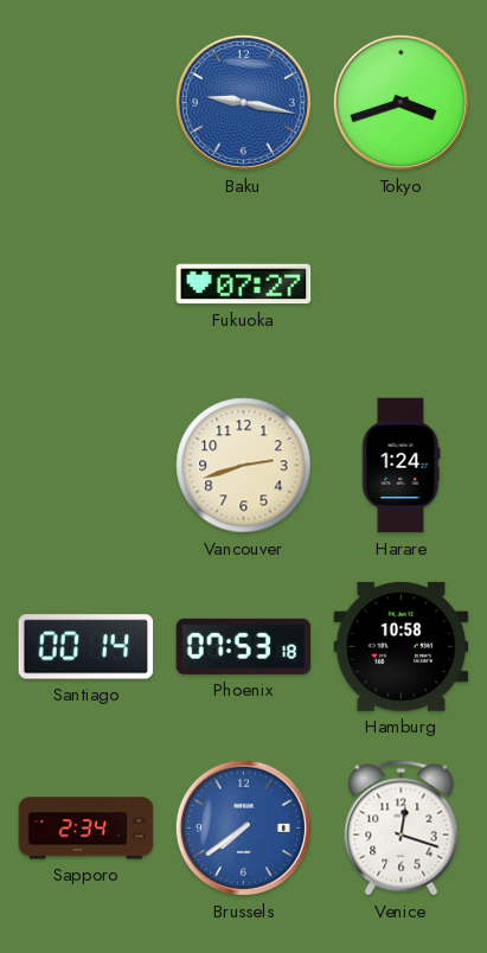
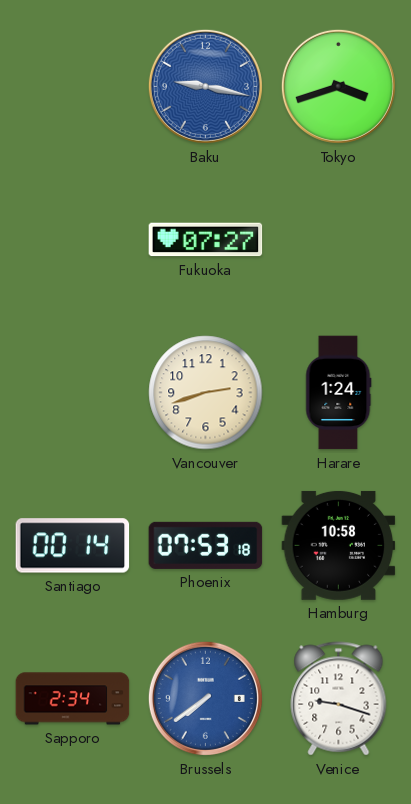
Venice: 12:18 -> 9:18
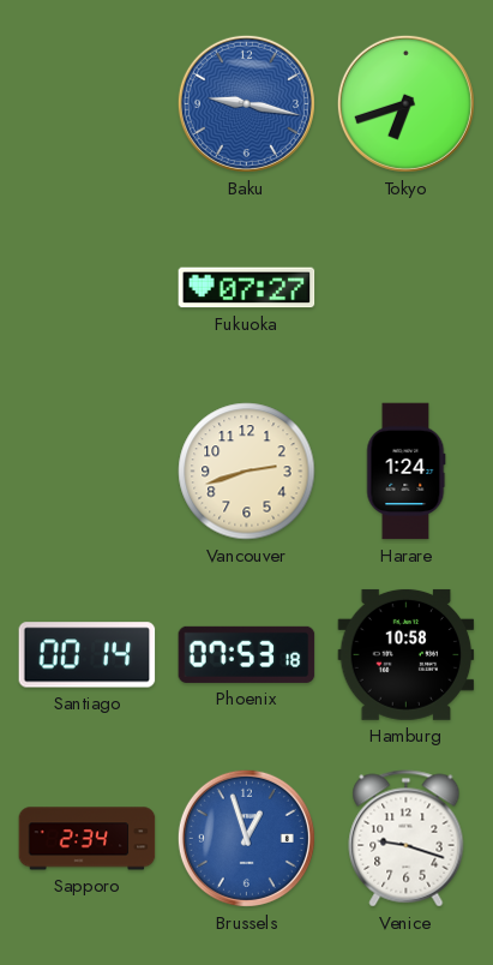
Tokyo: 3:42 -> 6:42
Brussels: 7:39 -> 12:57
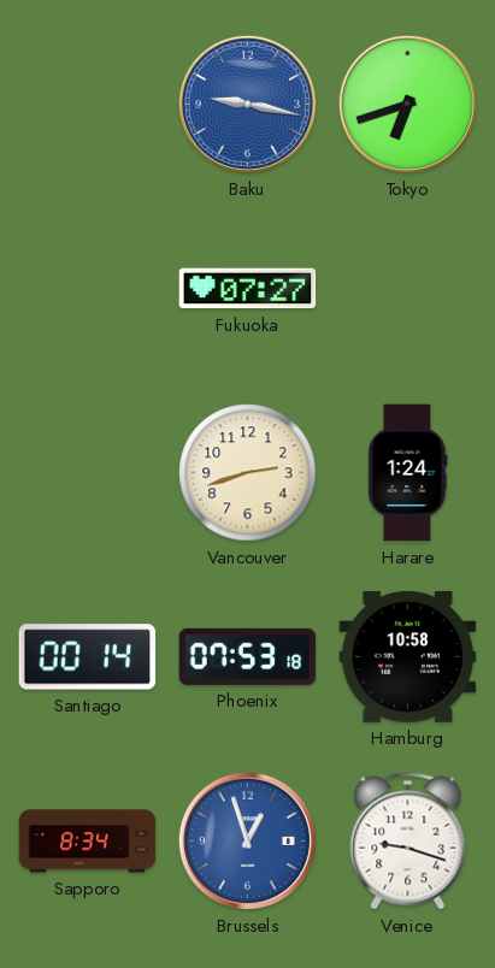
Sapporo: 2:34 -> 8:34
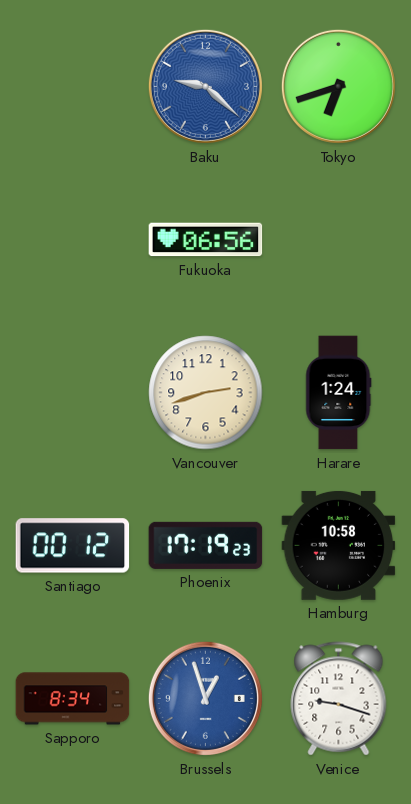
Baku: 9:17 -> 9:22
Fukuoka: 07:27 -> 06:56
Santiago: 00:14 -> 00:12
Phoenix: 07:53 -> 17:19
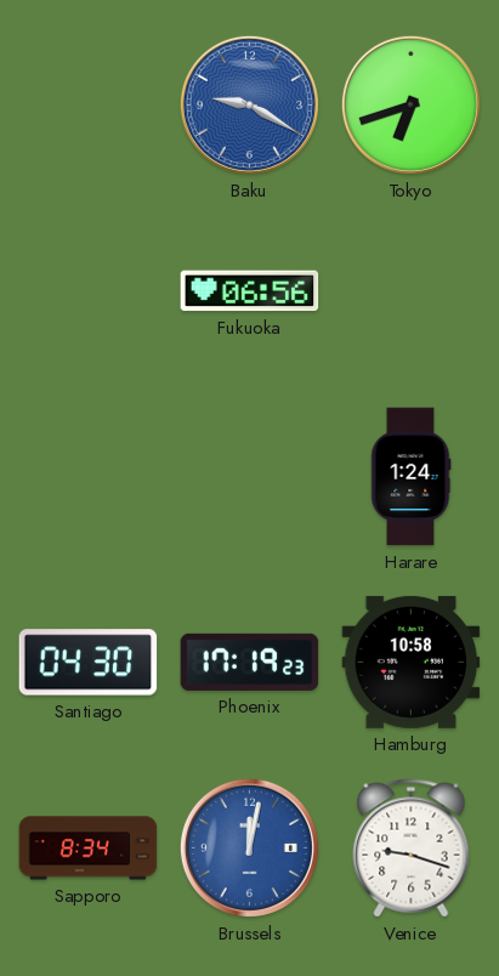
Baku: 9:22 -> 9:20
Vancouver: 2:42 -> none
Santiago: 00:12 -> 04:30
Brussels: 12:57 -> 12:02
